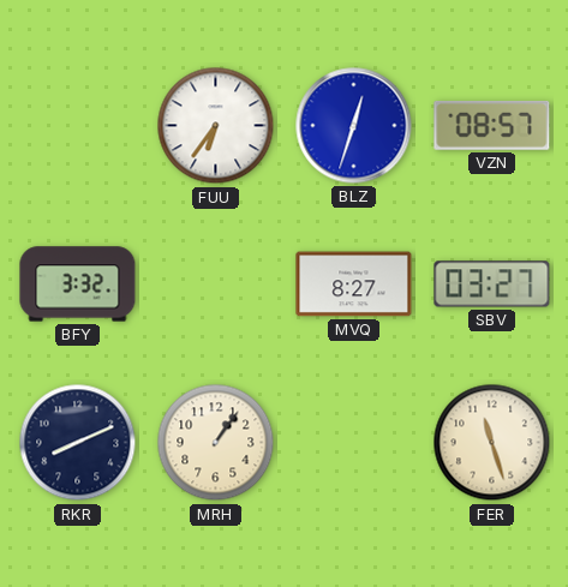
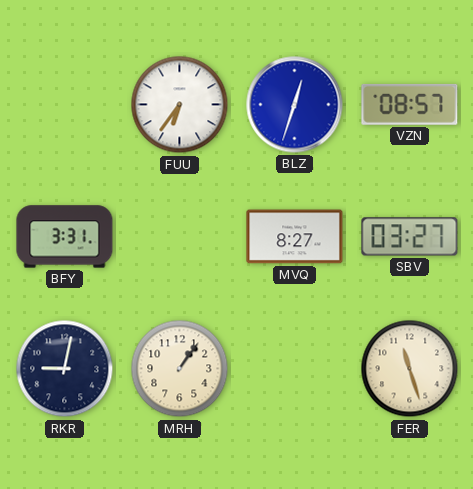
BFY: 3:32 -> 3:31
RKR: 8:11 -> 9:02
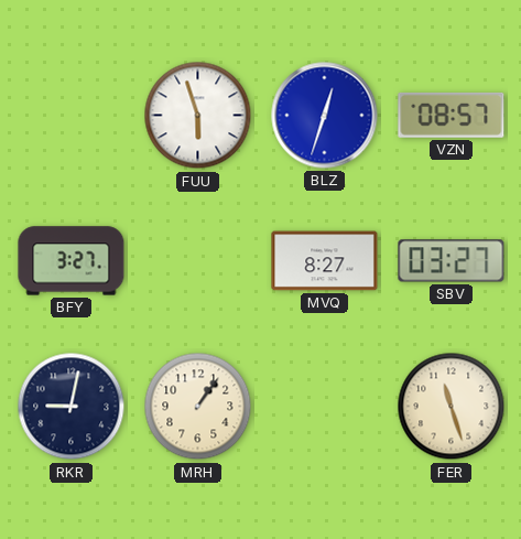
FUU: 6:36 -> 5:57
BFY: 3:31 -> 3:27
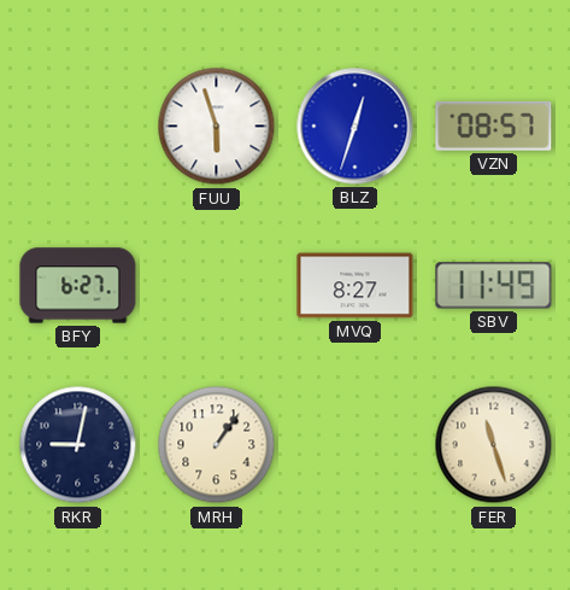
BFY: 3:27 -> 6:27
SBV: 03:27 -> 11:49
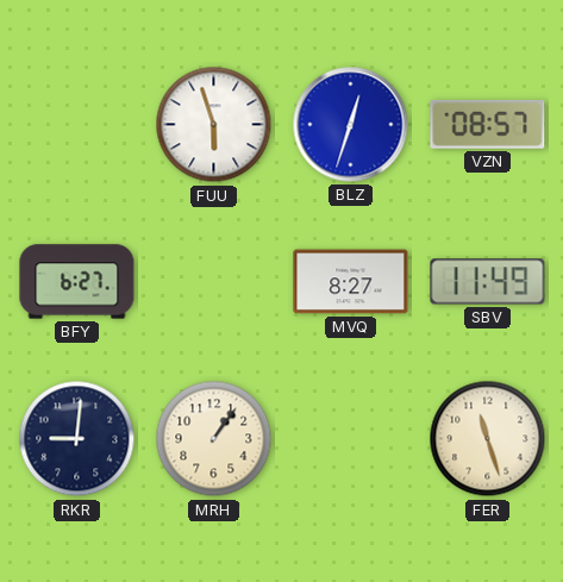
RKR: 9:02 -> 9:01
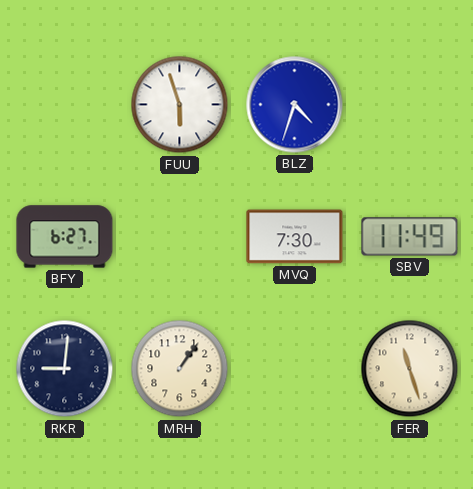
BLZ: 12:33 -> 4:33
VZN: 08:57 -> none
MVQ: 8:27 -> 7:30
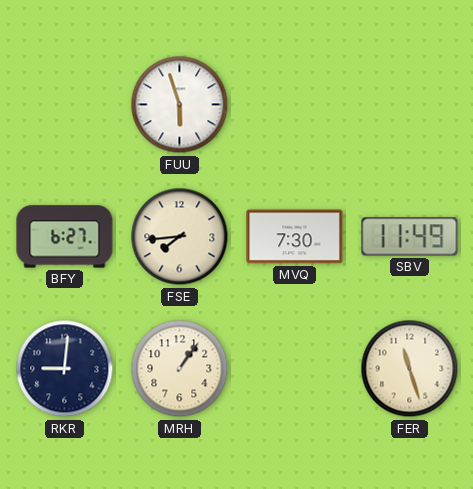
BLZ: 4:33 -> none
FSE: none -> 7:44
